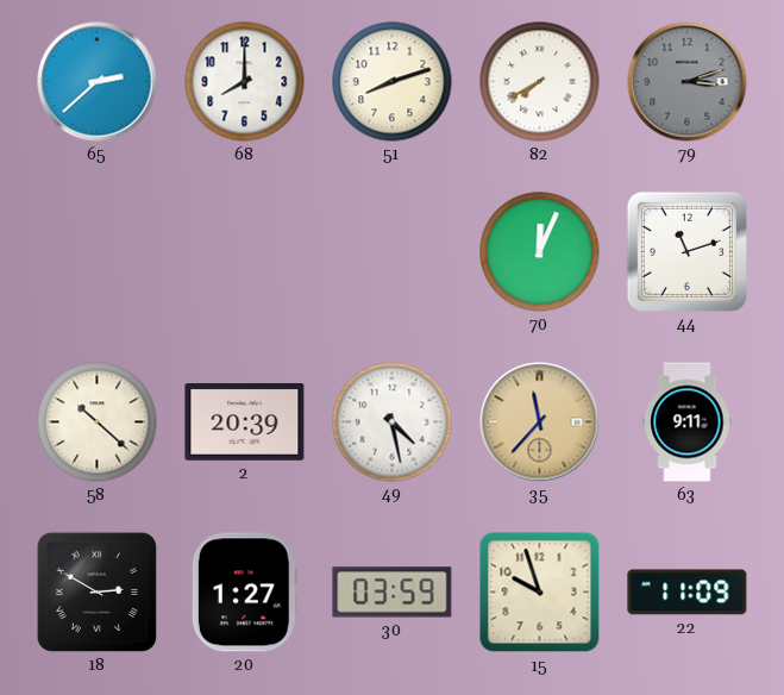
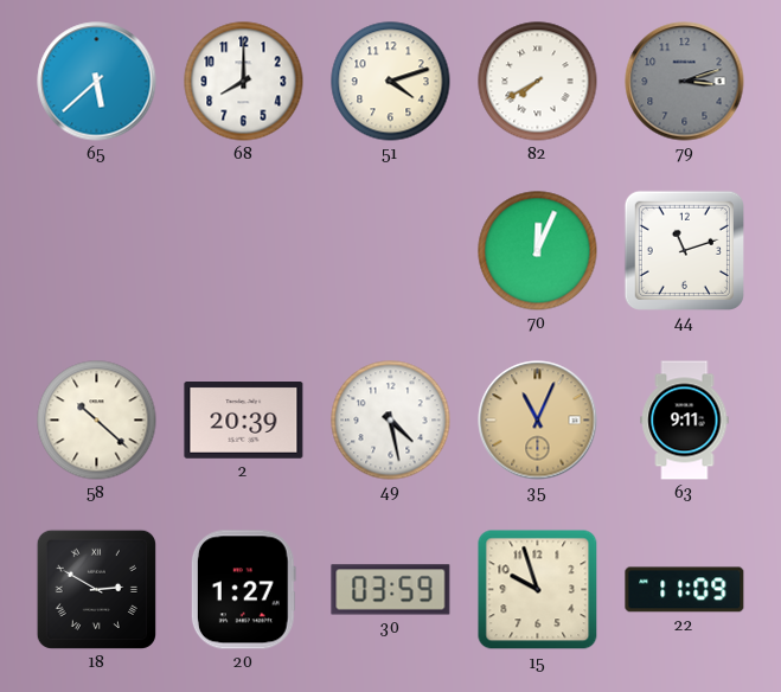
65: 2:38 -> 5:38
51: 8:12 -> 4:12
35: 11:37 -> 11:04
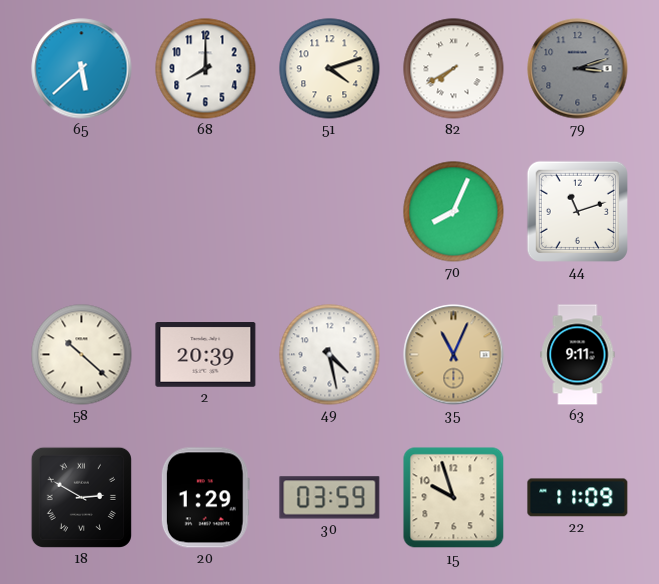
70: 12:04 -> 8:04
20: 1:27 -> 1:29
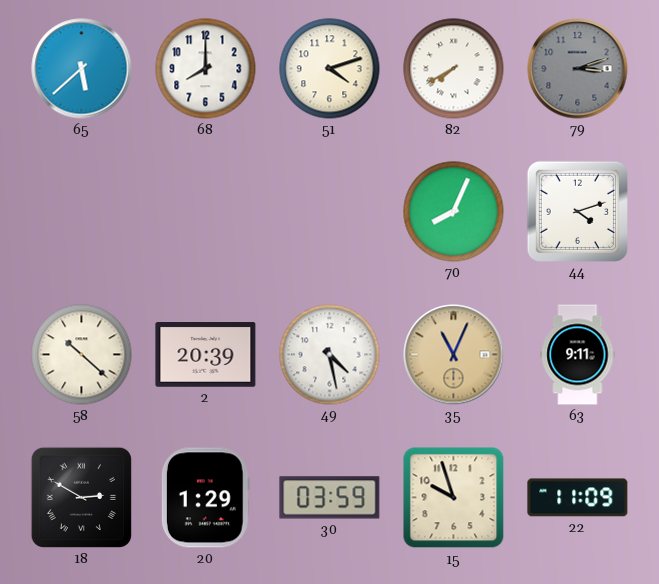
44: 11:12 -> 4:12
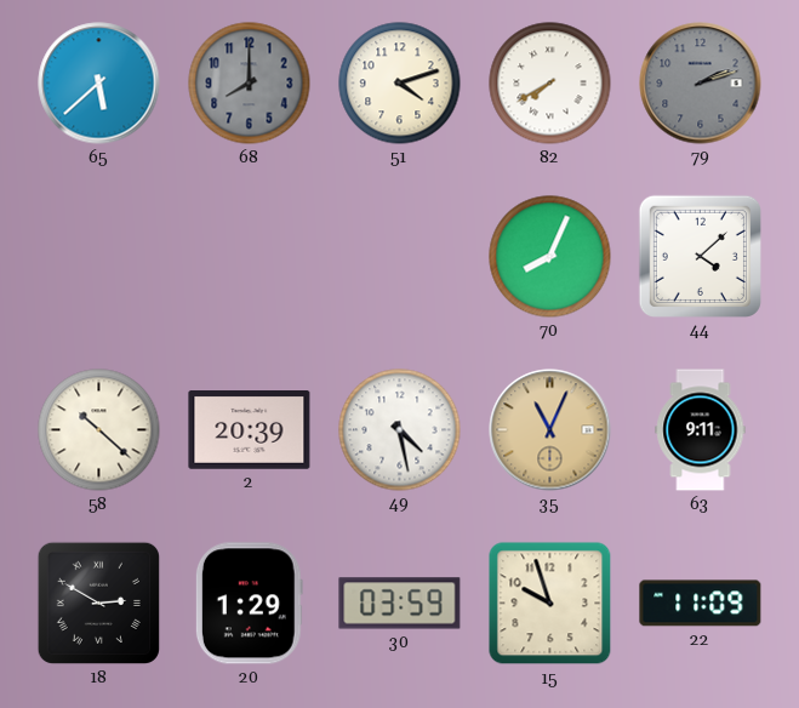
68 dial: white -> grey
79: 3:12 -> 2:12
44: 4:12 -> 4:08
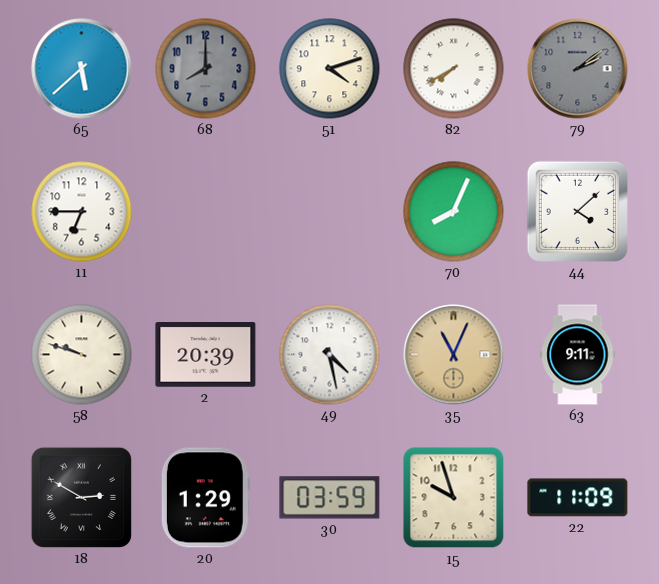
79: 2:12 -> 2:09
11: none -> 6:45
58: 10:22 -> 9:48
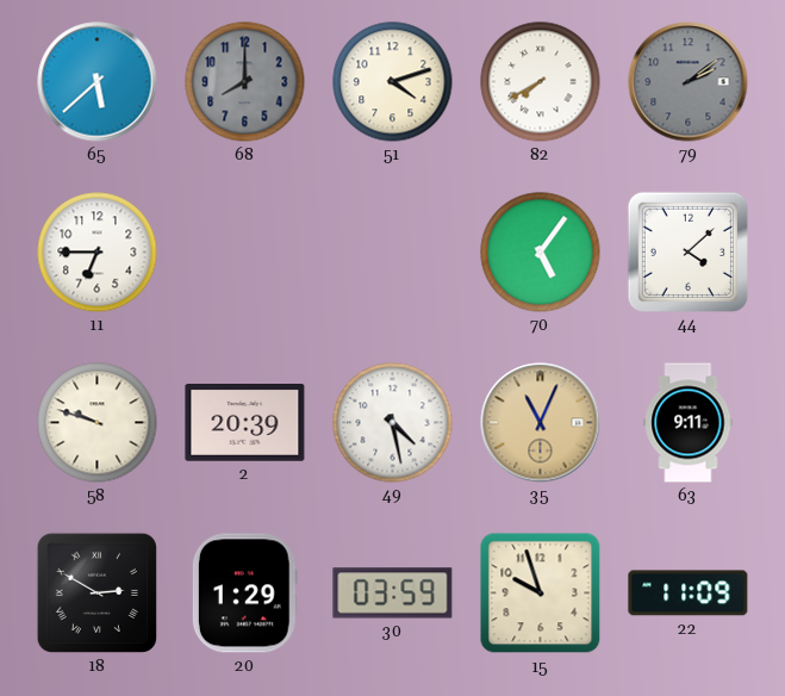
70: 8:04 -> 5:06
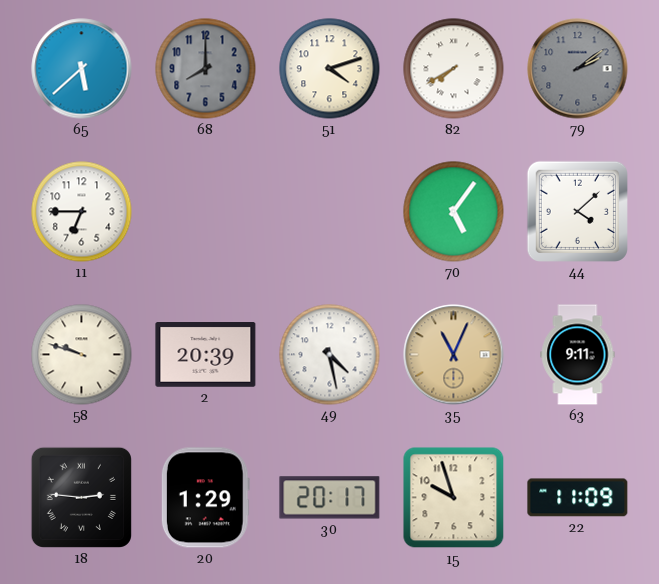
18: 2:50 -> 2:46
30: 03:59 -> 20:17
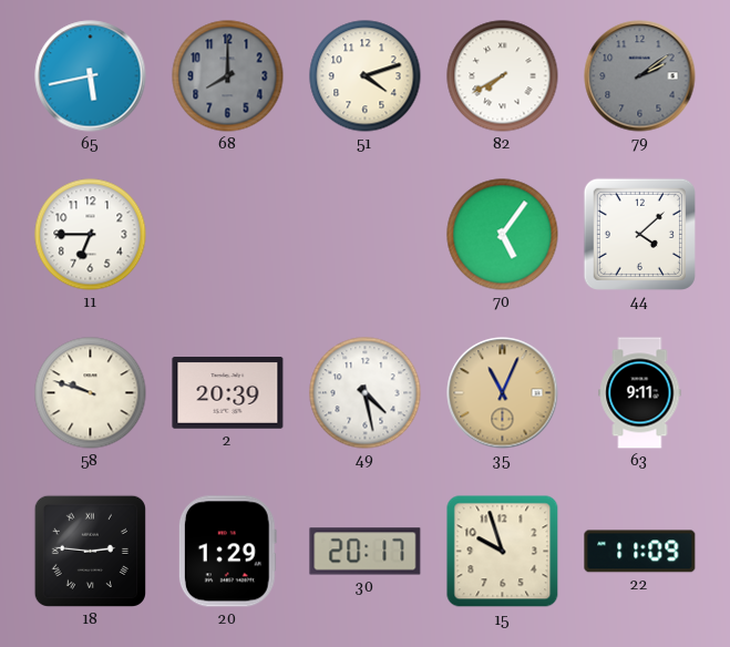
65: 5:38 -> 5:43
